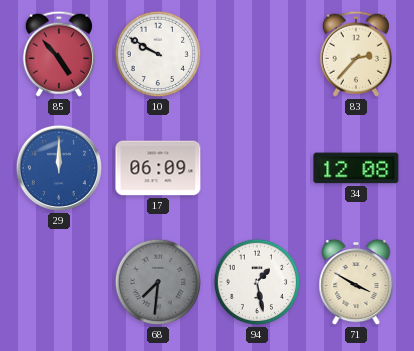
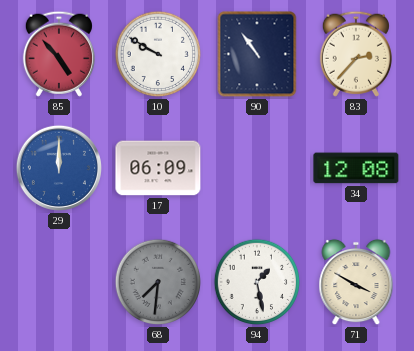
90: none -> 10:54
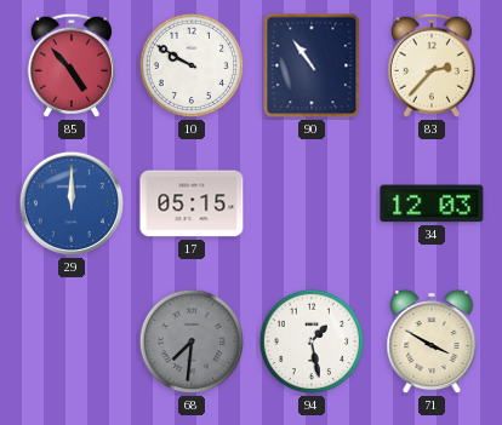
17: 06:09 -> 05:15
34: 12:08 -> 12:03
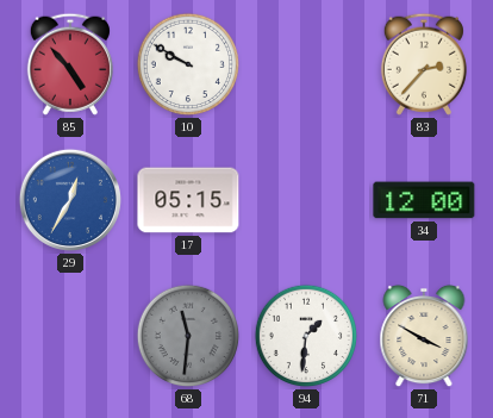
90: 10:54 -> none
29: 12:00 -> 12:35
34: 12:03 -> 12:00
68: 7:31 -> 11:31
94: 1:28 -> 1:31
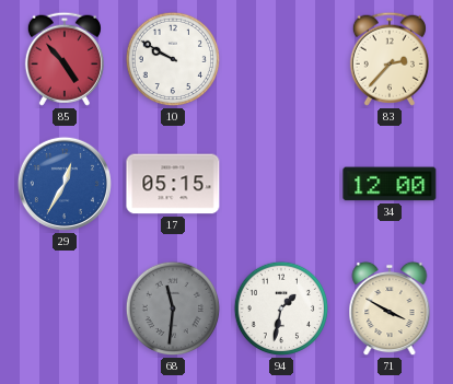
94: 1:31 -> 1:32
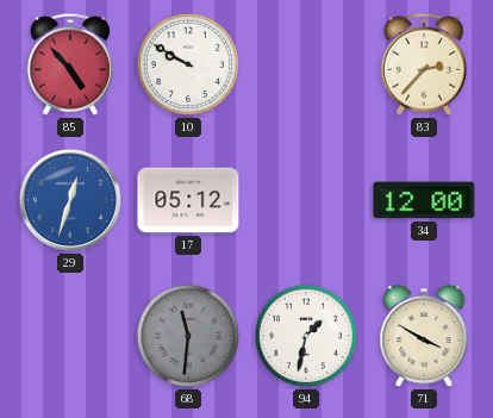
29: 12:35 -> 12:33
17: 05:15 -> 05:12
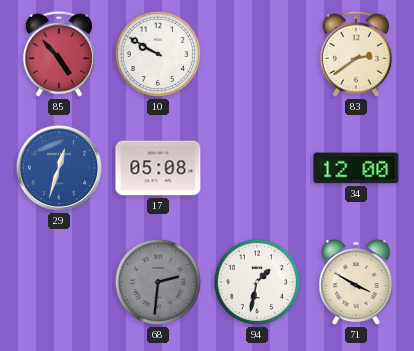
83: 2:37 -> 2:39
17: 05:12 -> 05:08
68: 11:31 -> 2:31
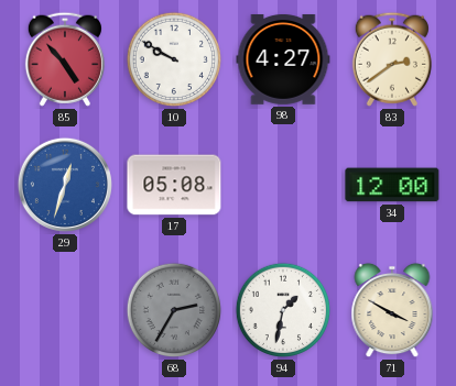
98: none -> 4:27
68: 2:31 -> 2:35
